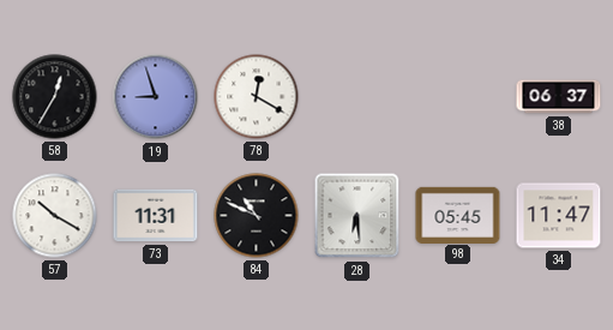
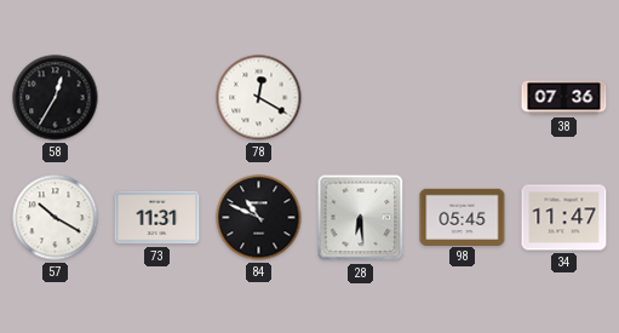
19: 8:57 -> none
38: 06:37 -> 07:36
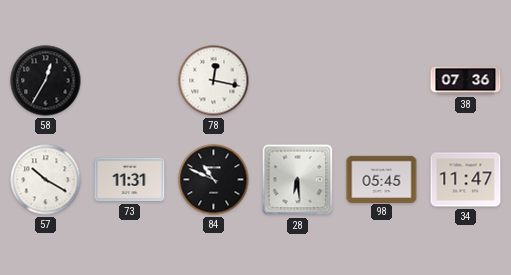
78: 12:20 -> 12:17
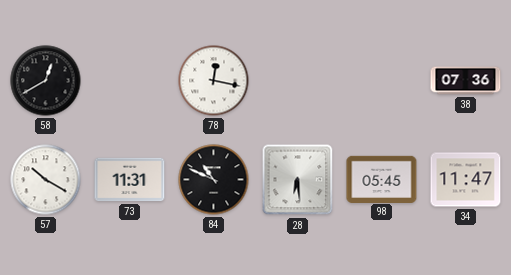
58: 12:35 -> 12:40
